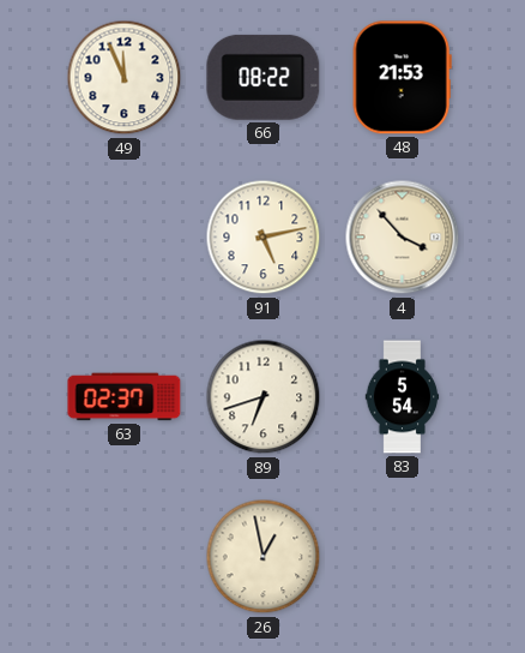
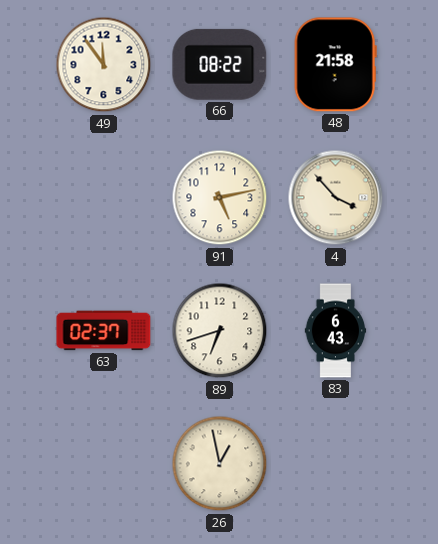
49: 11:56 -> 11:54
48: 21:53 -> 21:58
83: 5:54 -> 6:43
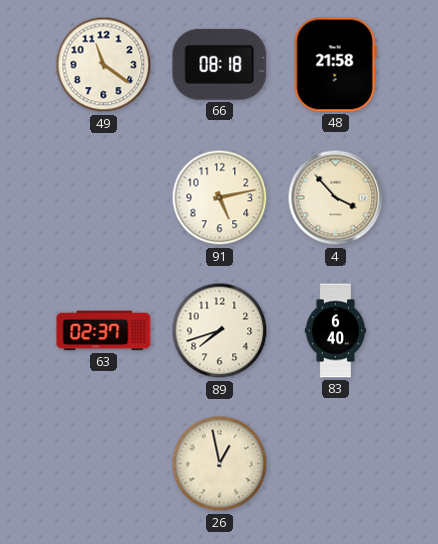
49: 11:54 -> 11:21
66: 08:22 -> 08:18
89: 6:42 -> 7:42
83: 6:43 -> 6:40
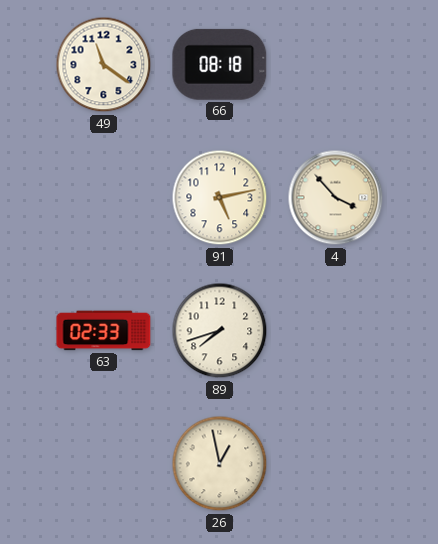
48: 21:58 -> none
63: 02:37 -> 02:33
83: 6:40 -> none
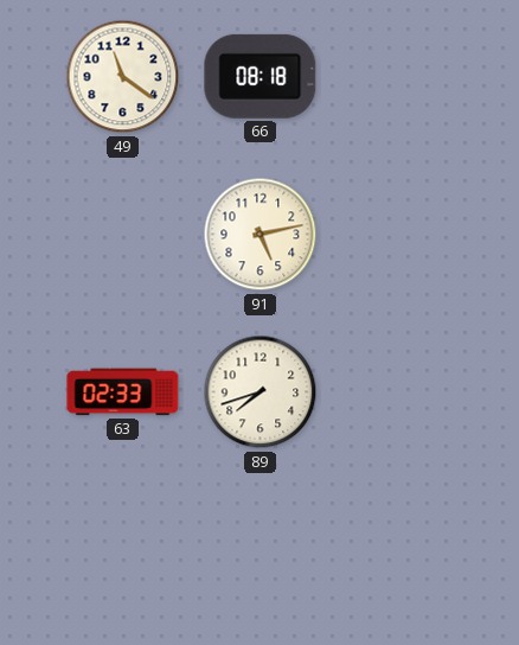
4: 3:53 -> none
26: 12:58 -> none
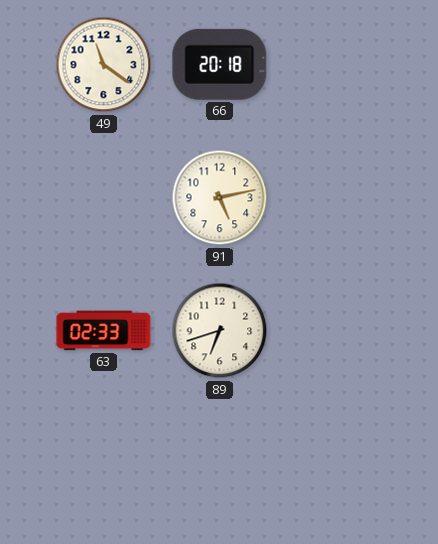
66: 08:18 -> 20:18
89: 7:42 -> 6:42
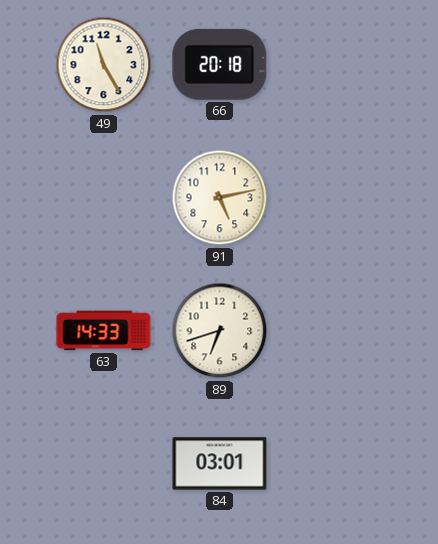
49: 11:21 -> 11:25
63: 02:33 -> 14:33
84: none -> 03:01
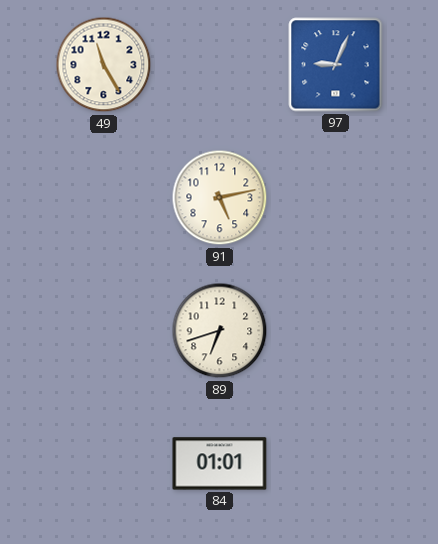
66: 20:18 -> none
97: none -> 9:04
63: 14:33 -> none
84: 03:01 -> 01:01
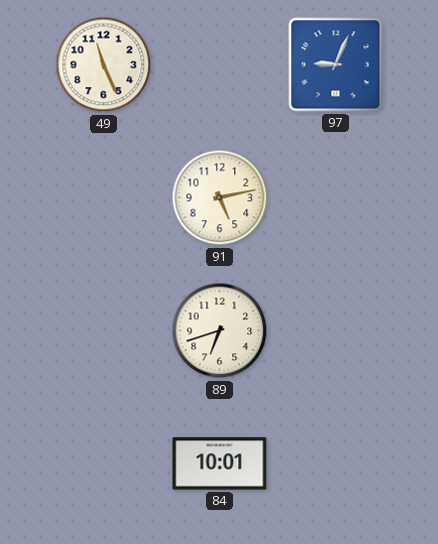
49: 11:25 -> 11:26
84: 01:01 -> 10:01
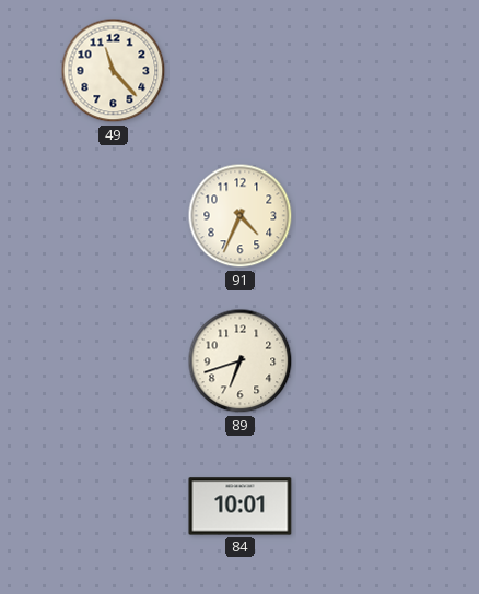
49: 11:26 -> 11:23
97: 9:04 -> none
91: 5:13 -> 4:34
